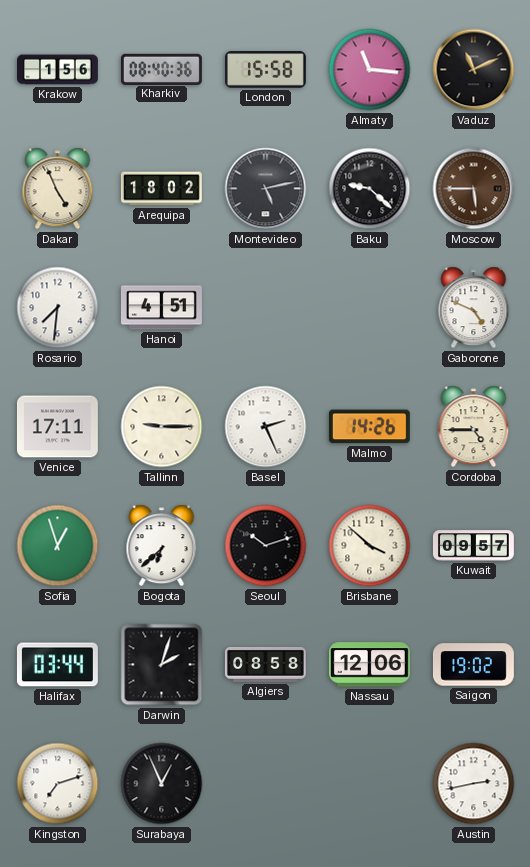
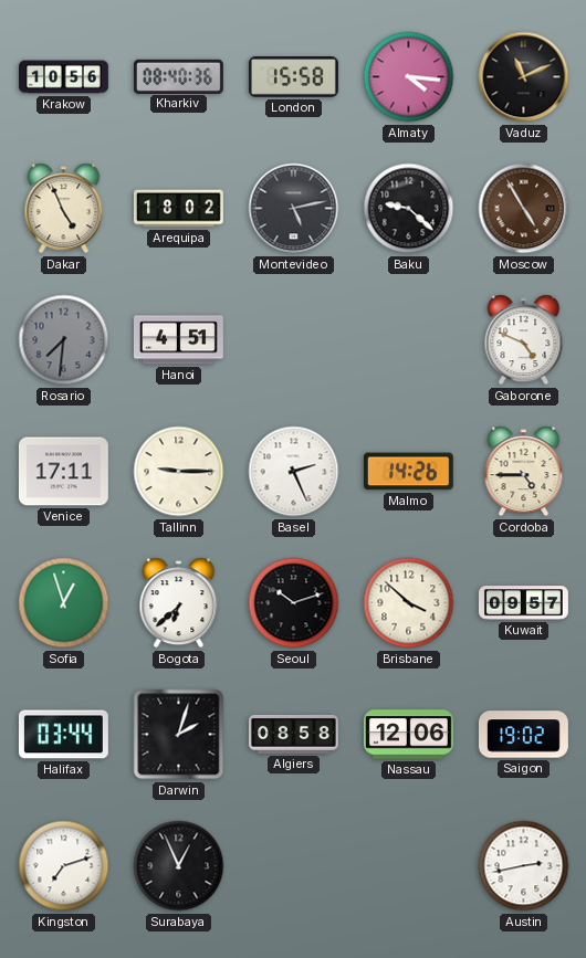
Krakow: 1:56 -> 10:56
Almaty: 11:16 -> 4:16
Moscow: 5:45 -> 4:55
Rosario dial: white -> grey
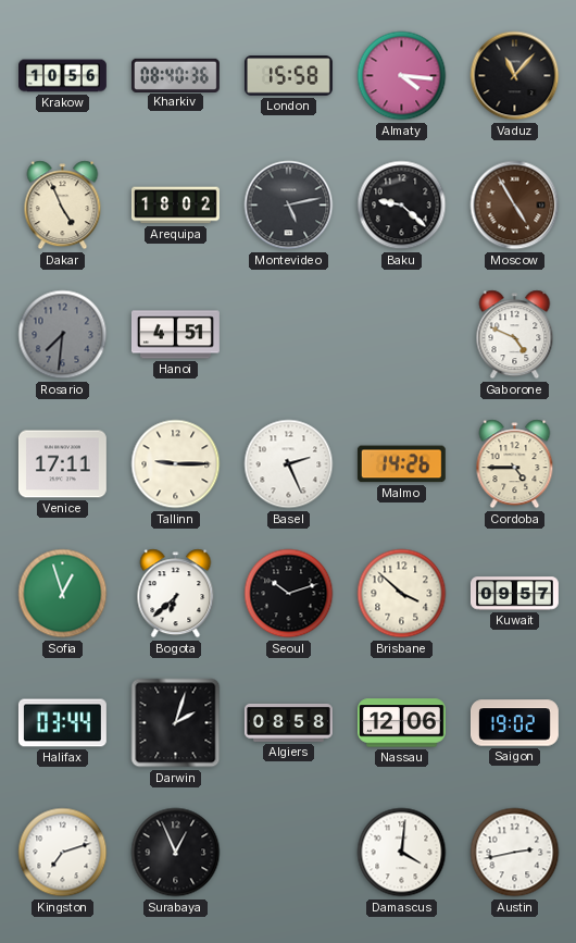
Vaduz: 11:11 -> 11:07
Damascus: none -> 4:01
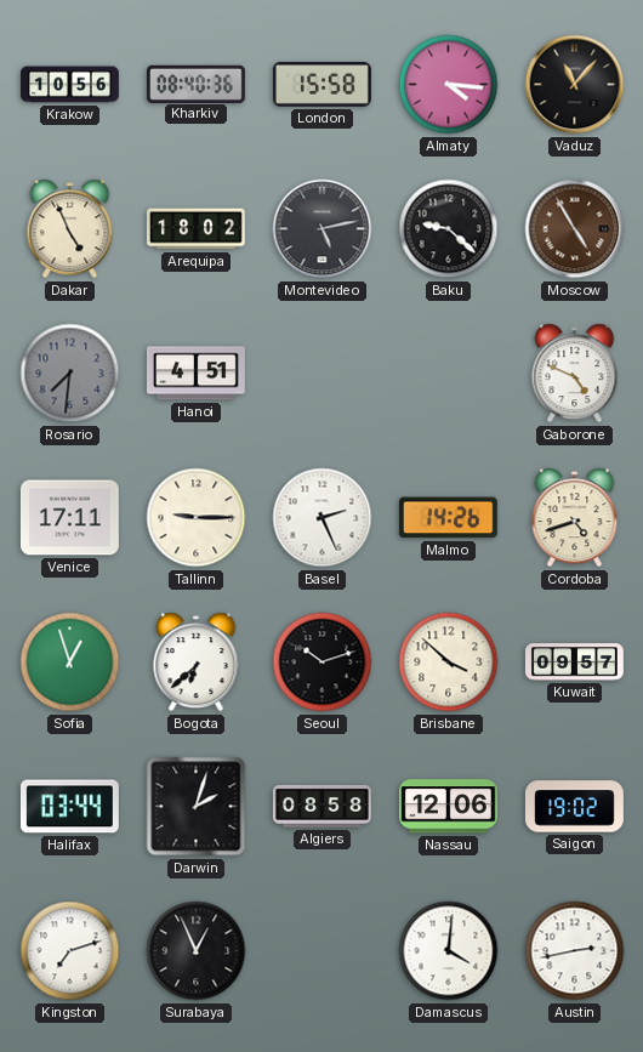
Cordoba: 4:45 -> 4:42
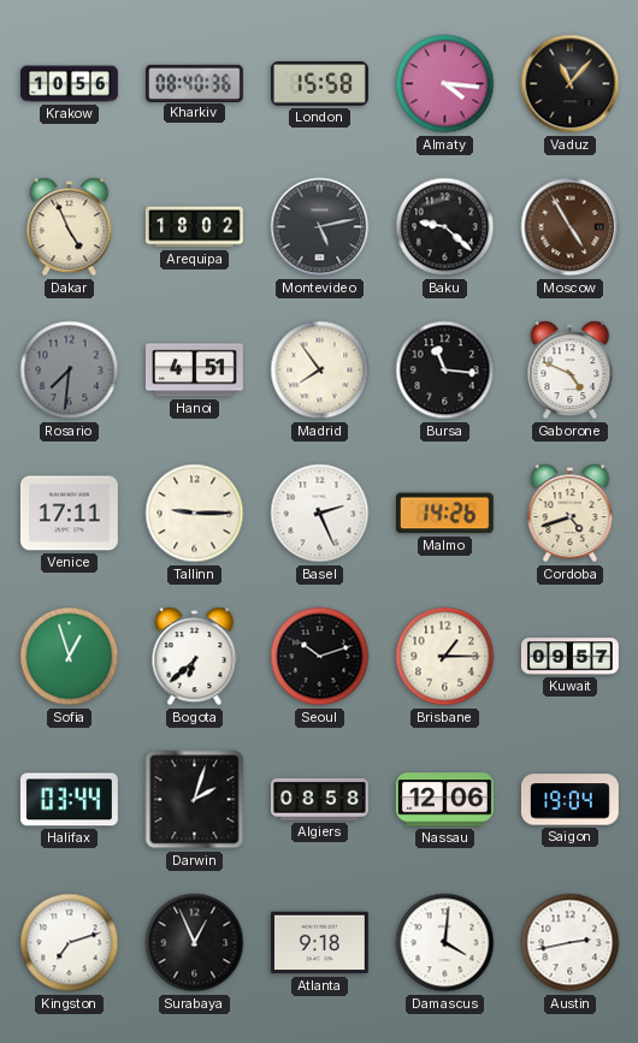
Madrid: none -> 7:54
Bursa: none -> 11:16
Brisbane: 3:52 -> 1:15
Saigon: 19:02 -> 19:04
Atlanta: none -> 9:18
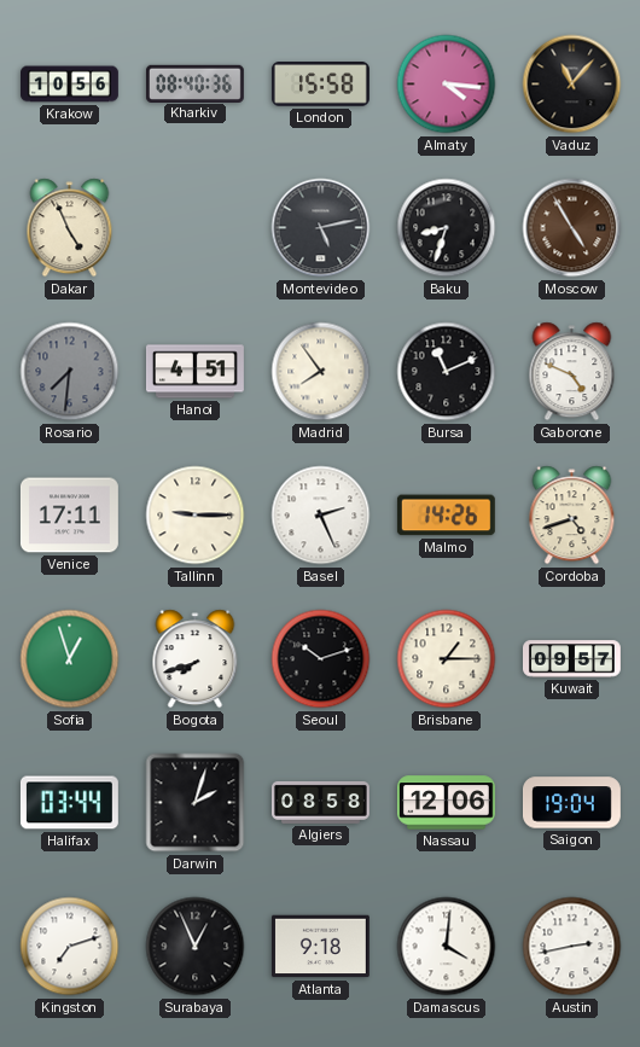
Arequipa: 18:02 -> none
Baku: 9:22 -> 8:33
Bursa: 11:16 -> 11:11
Bogota: 6:38 -> 7:42
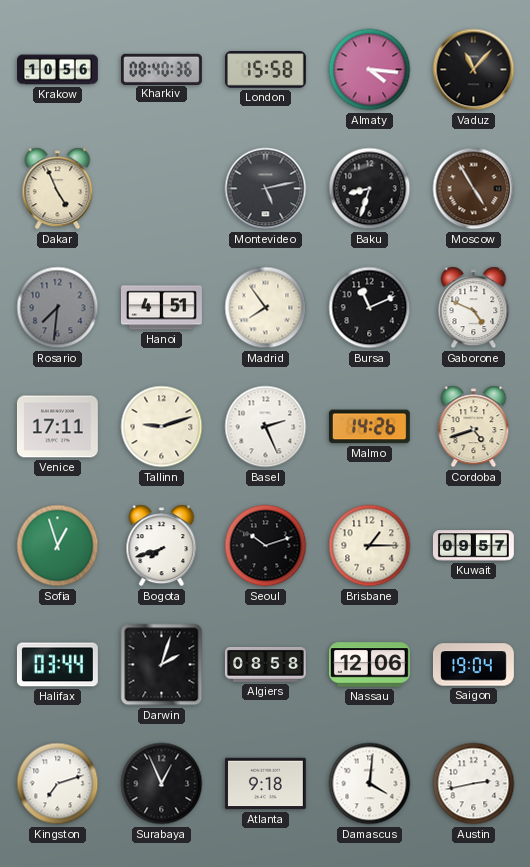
Tallinn: 9:15 -> 9:12
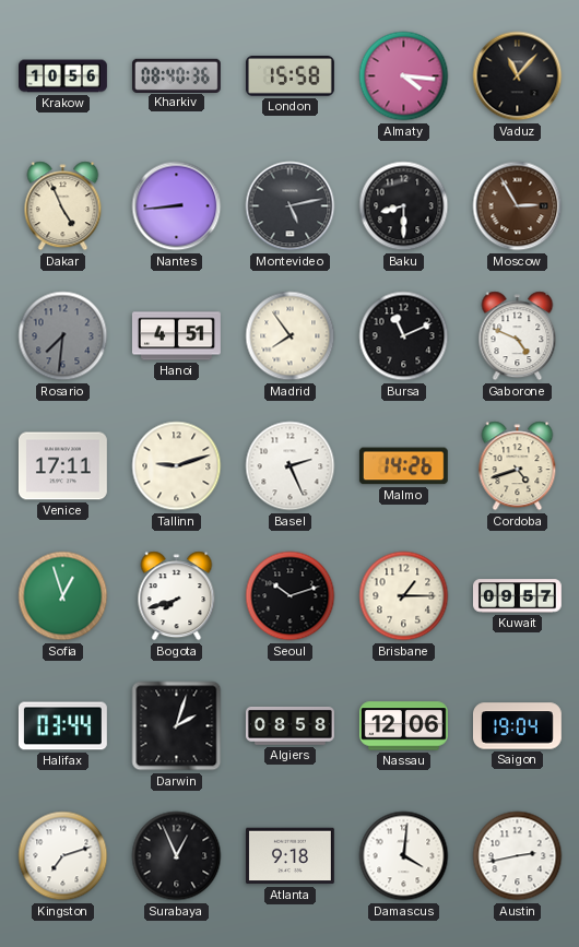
Nantes: none -> 8:44
Baku: 8:33 -> 8:30
Moscow: 4:55 -> 2:55
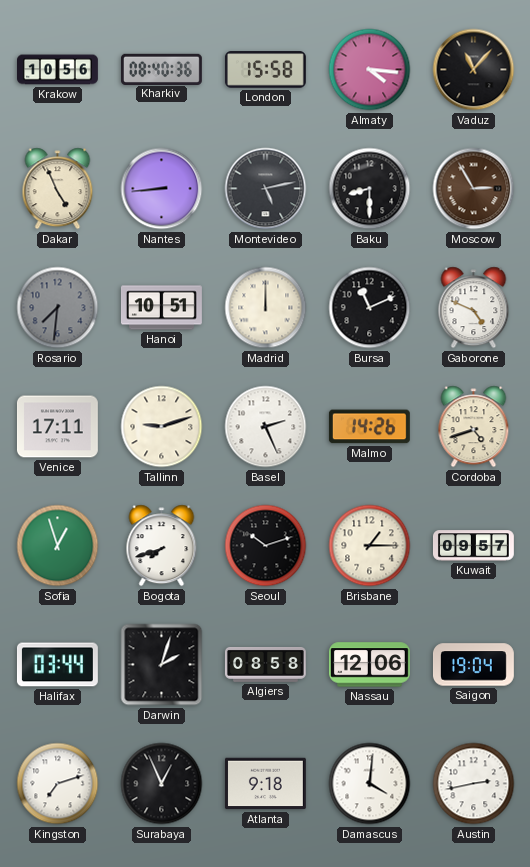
Hanoi: 4:51 -> 10:51
Madrid: 7:54 -> 12:00
